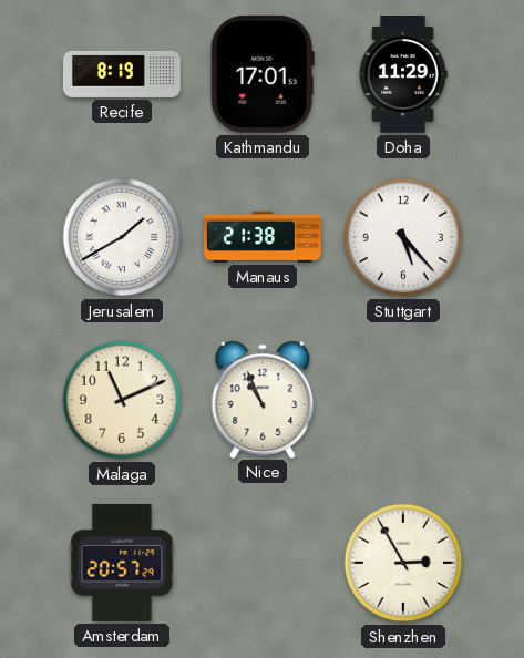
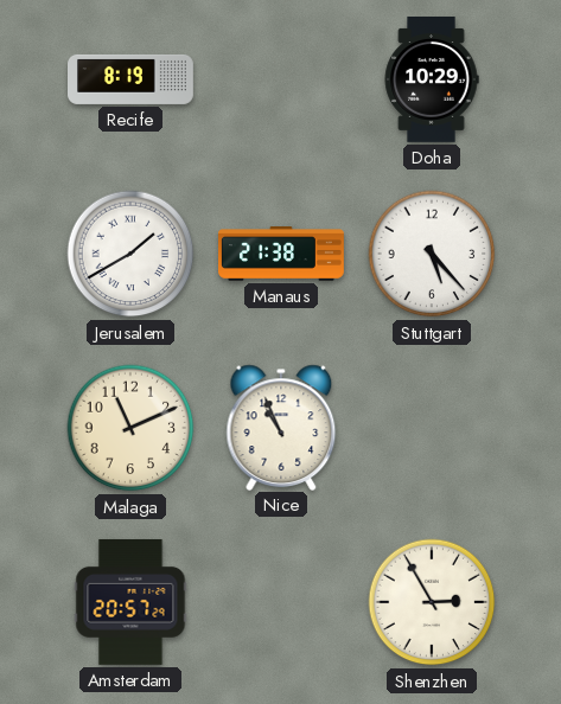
Kathmandu: 17:01 -> none
Doha: 11:29 -> 10:29
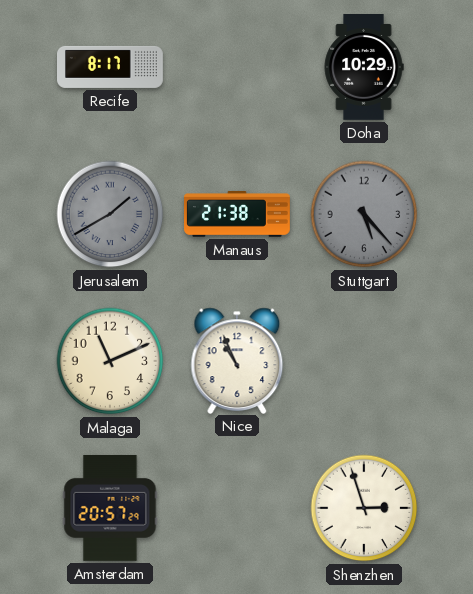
Recife: 8:19 -> 8:17
Jerusalem dial: white -> grey
Stuttgart dial: white -> grey
Shenzhen: 2:55 -> 2:57
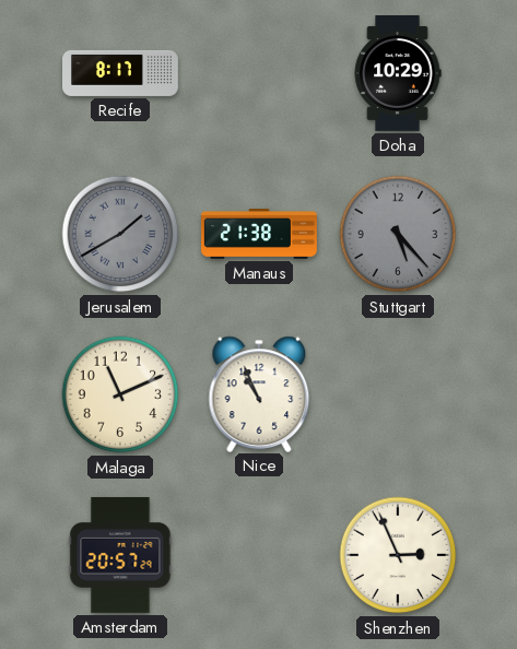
Shenzhen: 2:57 -> 2:56
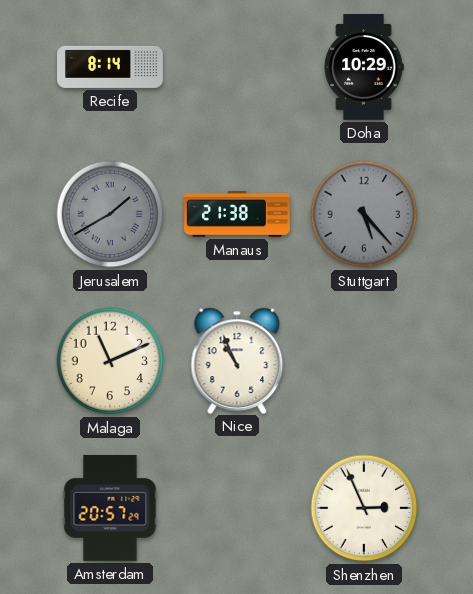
Recife: 8:17 -> 8:14
